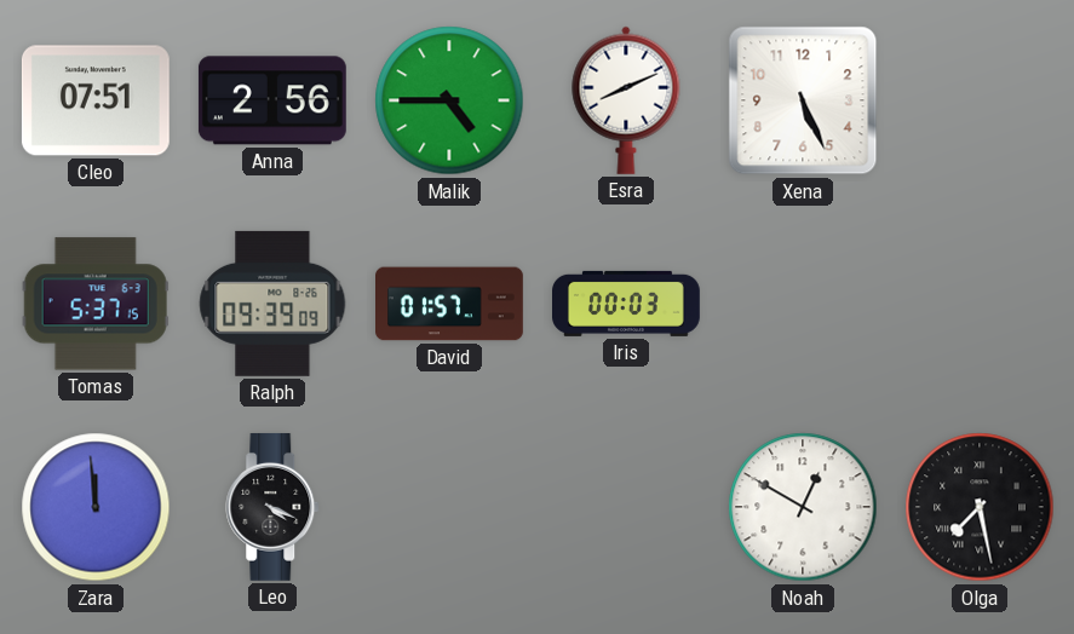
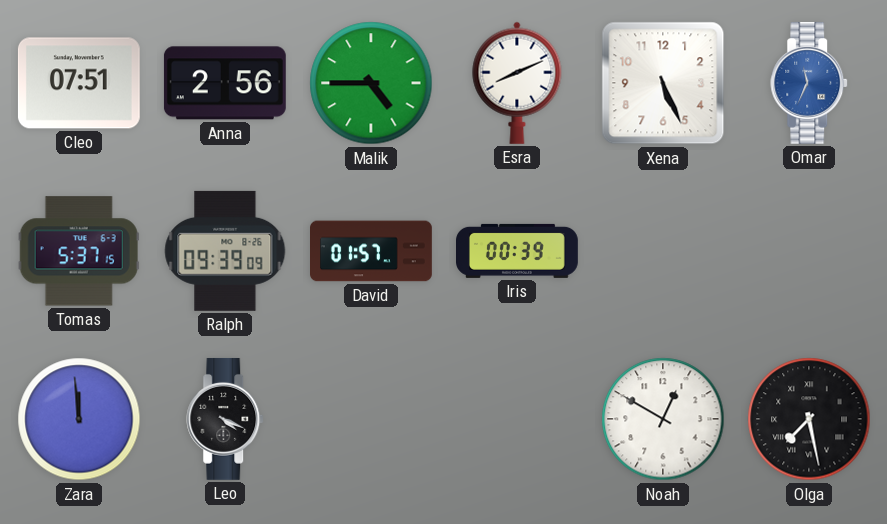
Omar: none -> 11:34
Iris: 00:03 -> 00:39
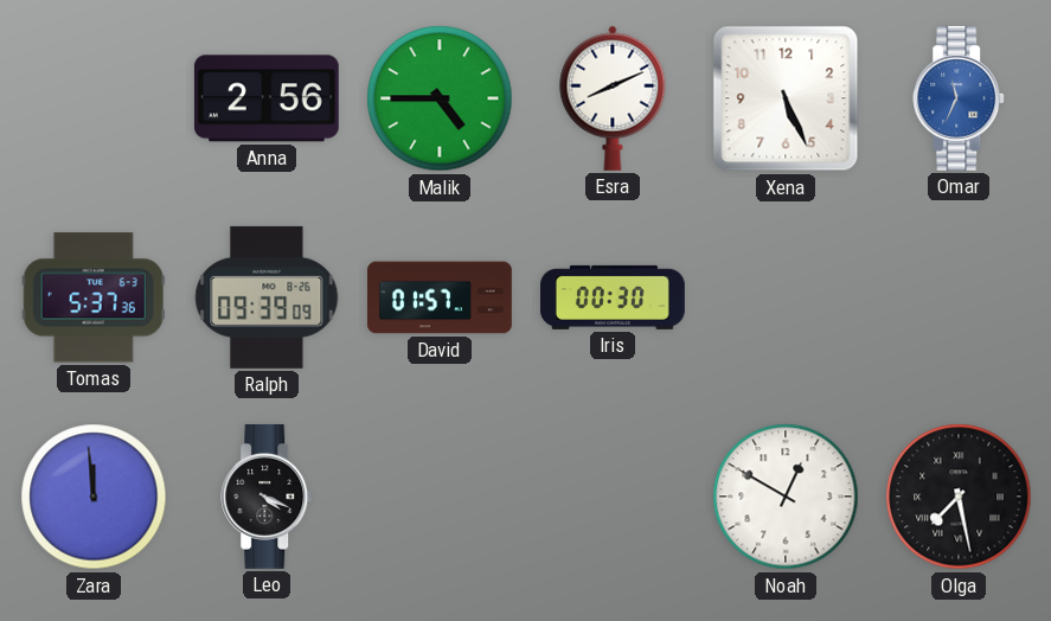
Cleo: 07:51 -> none
Tomas: 5:37:15 -> 5:37:36
Iris: 00:39 -> 00:30
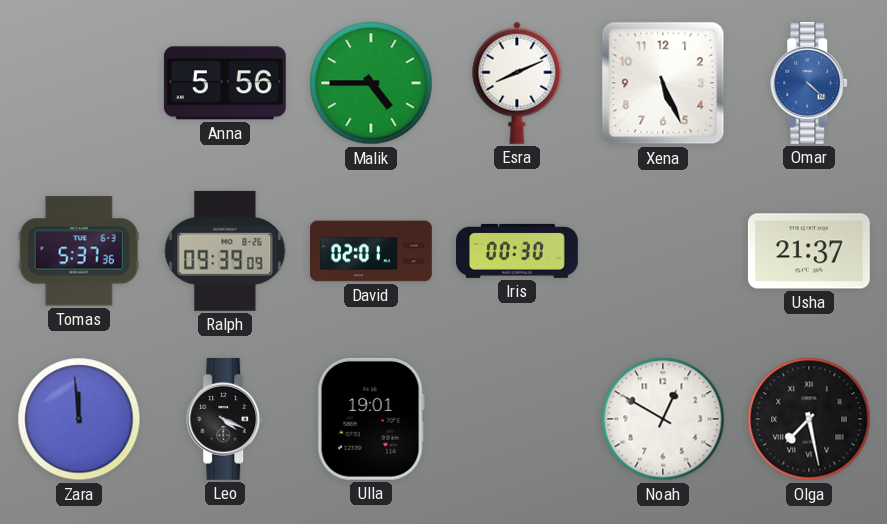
Anna: 2:56 -> 5:56
Omar: 11:34 -> 4:22
David: 01:57 -> 02:01
Usha: none -> 21:37
Ulla: none -> 19:01
